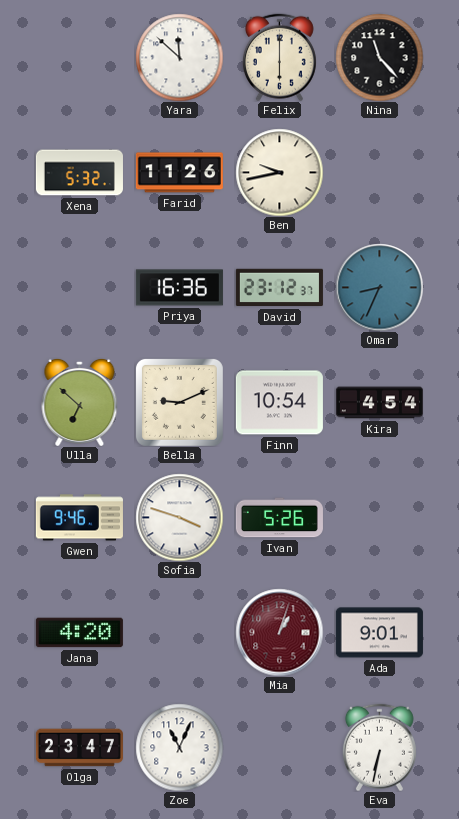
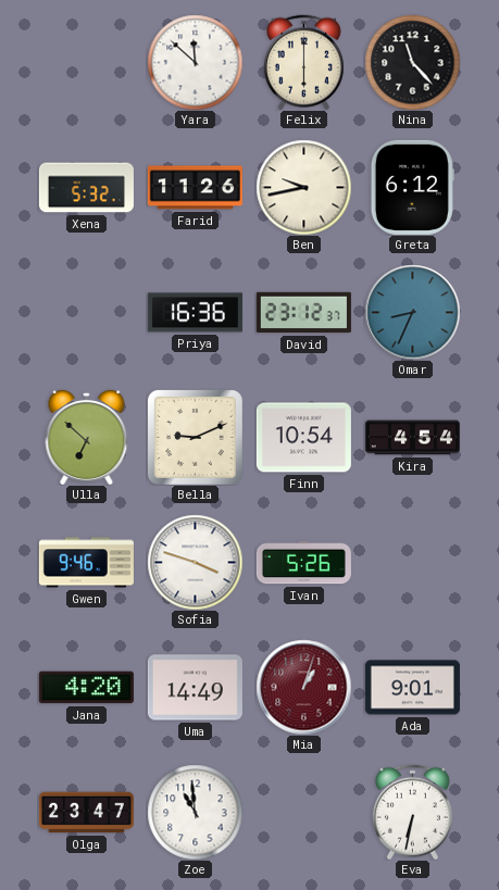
Greta: none -> 6:12
Uma: none -> 14:49
Zoe: 11:04 -> 10:59
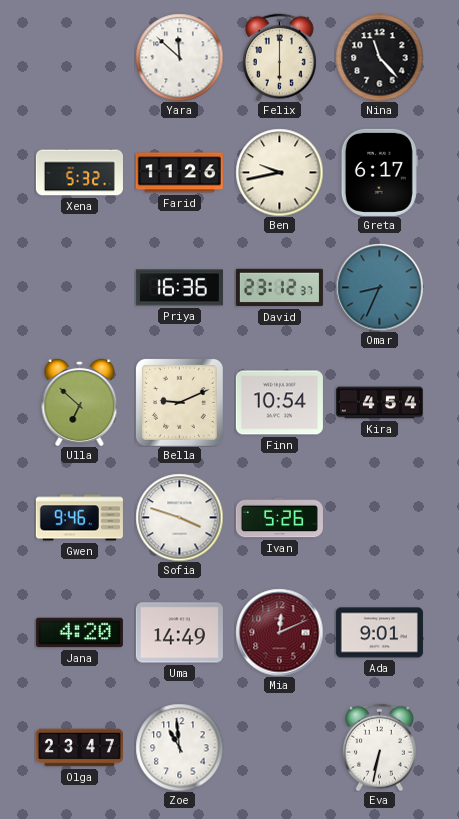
Greta: 6:12 -> 6:17
Mia: 1:03 -> 12:11
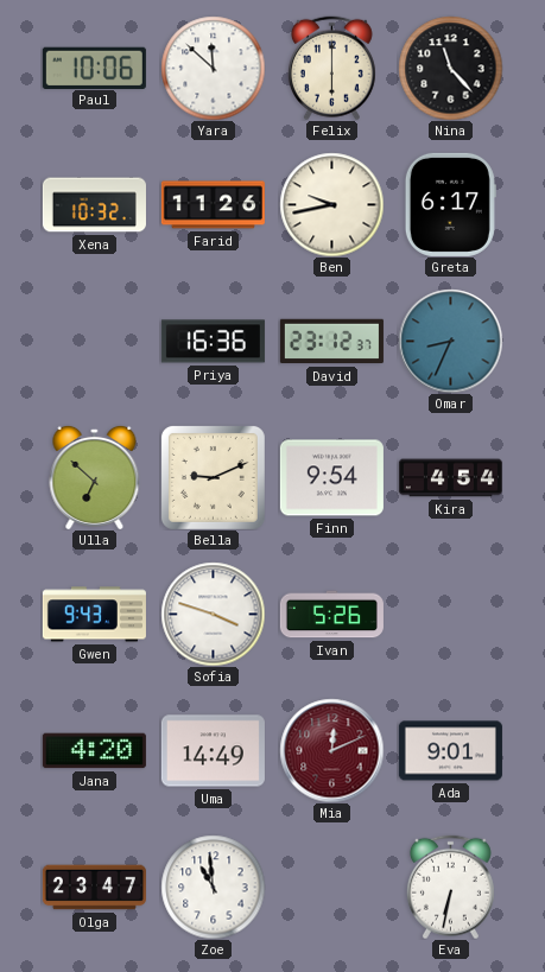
Paul: none -> 10:06
Xena: 5:32 -> 10:32
Finn: 10:54 -> 9:54
Gwen: 9:46 -> 9:43
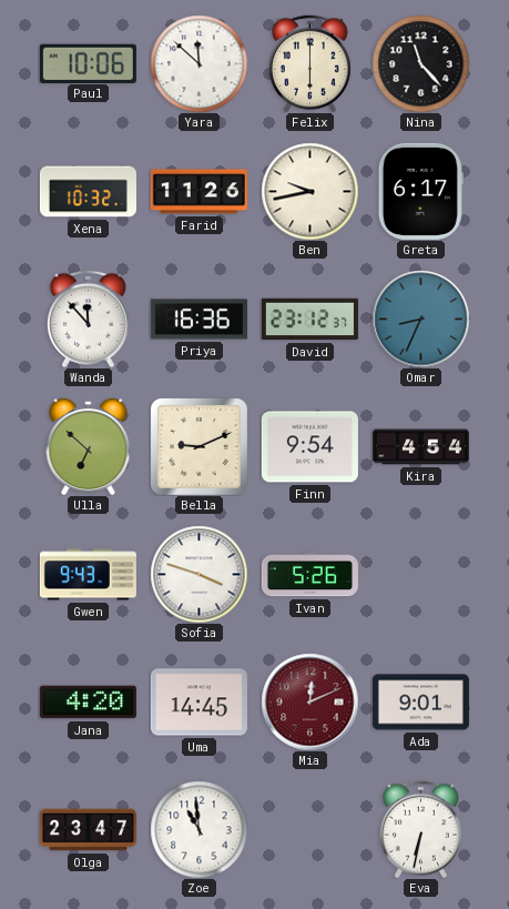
Wanda: none -> 11:53
Uma: 14:49 -> 14:45
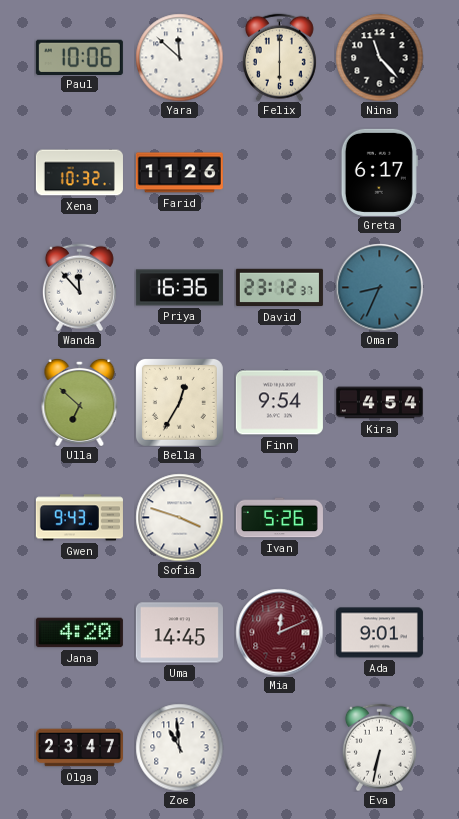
Ben: 9:43 -> none
Bella: 9:11 -> 12:35
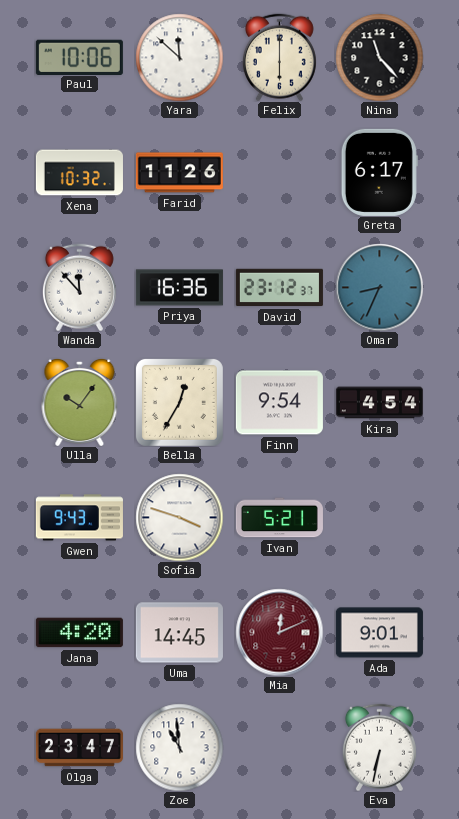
Ulla: 6:52 -> 10:06
Ivan: 5:26 -> 5:21
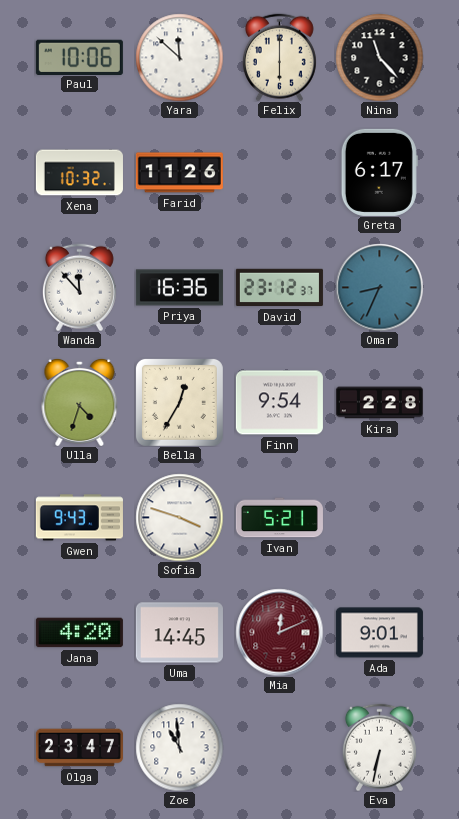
Ulla: 10:06 -> 4:33
Kira: 4:54 -> 2:28
